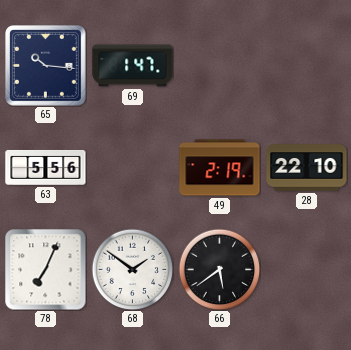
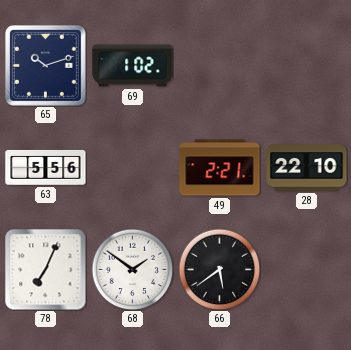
65: 10:16 -> 10:12
69: 1:47 -> 1:02
49: 2:19 -> 2:21
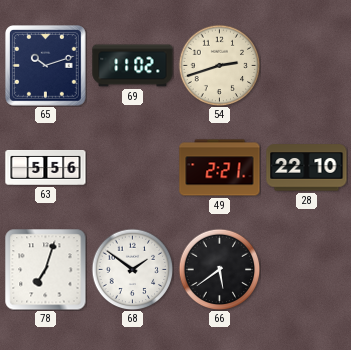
69: 1:02 -> 11:02
54: none -> 2:42
78: 7:04 -> 7:03
